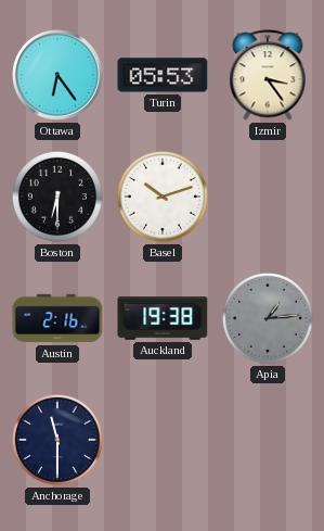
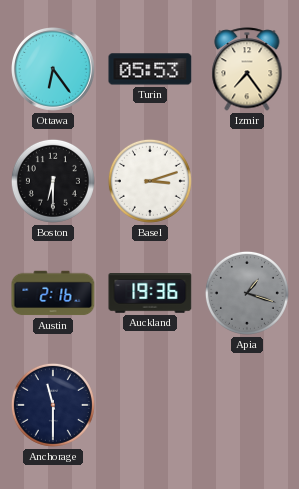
Izmir: 3:24 -> 7:24
Basel: 10:12 -> 3:12
Auckland: 19:38 -> 19:36
Apia: 1:14 -> 1:18
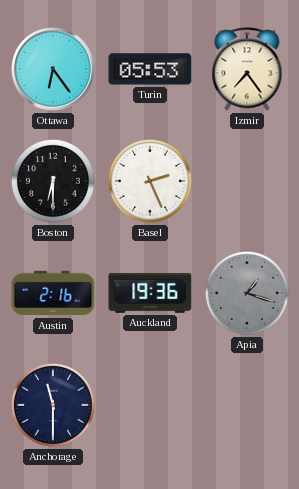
Basel: 3:12 -> 2:26
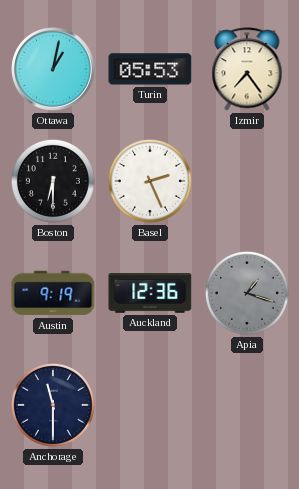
Ottawa: 6:24 -> 1:02
Austin: 2:16 -> 9:19
Auckland: 19:36 -> 12:36
